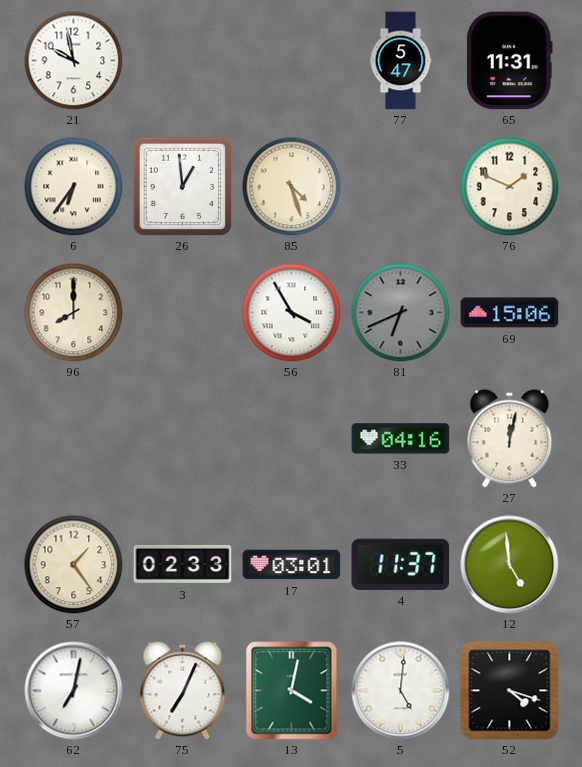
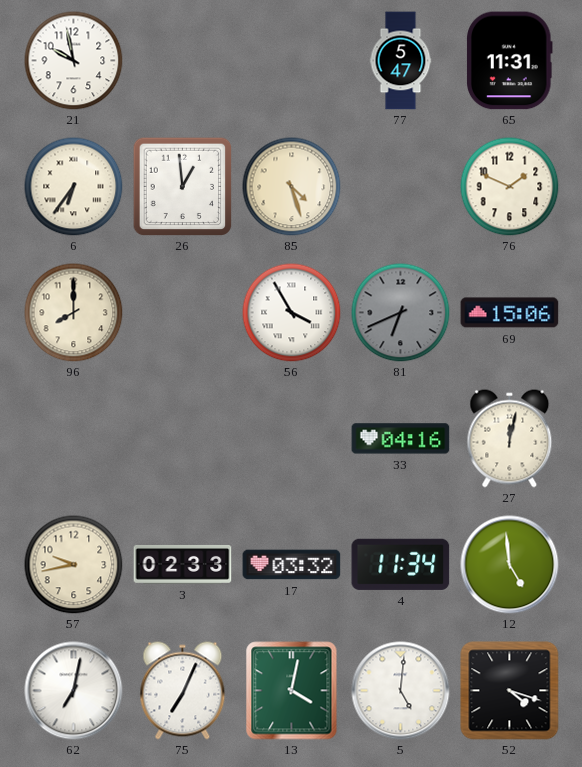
57: 1:24 -> 9:43
17: 03:01 -> 03:32
4: 11:37 -> 11:34
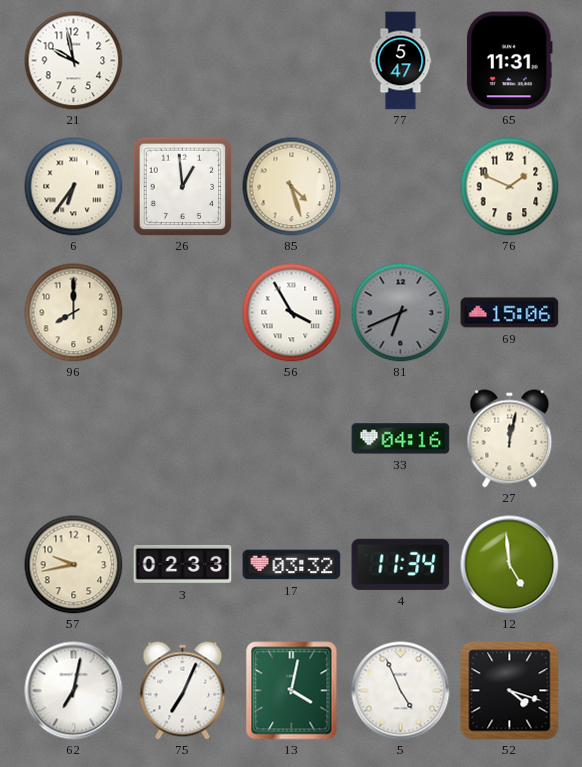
5: 5:01 -> 4:56
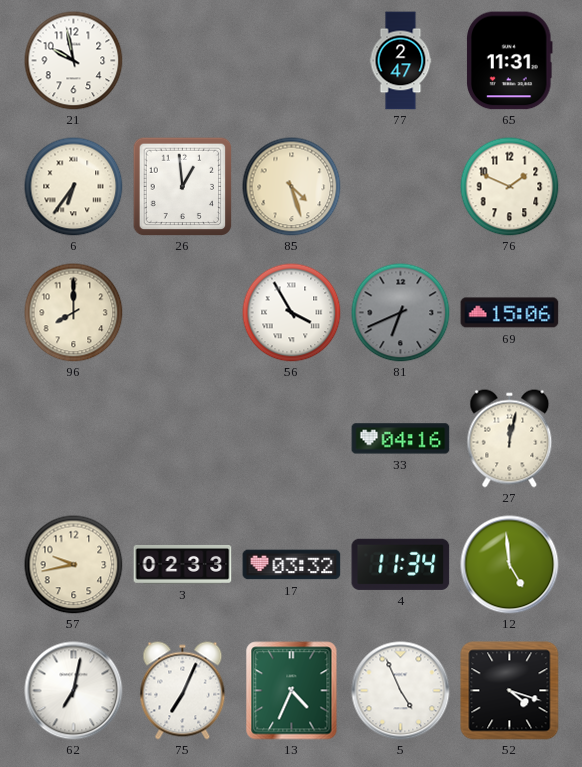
77: 5:47 -> 2:47
13: 4:02 -> 4:34
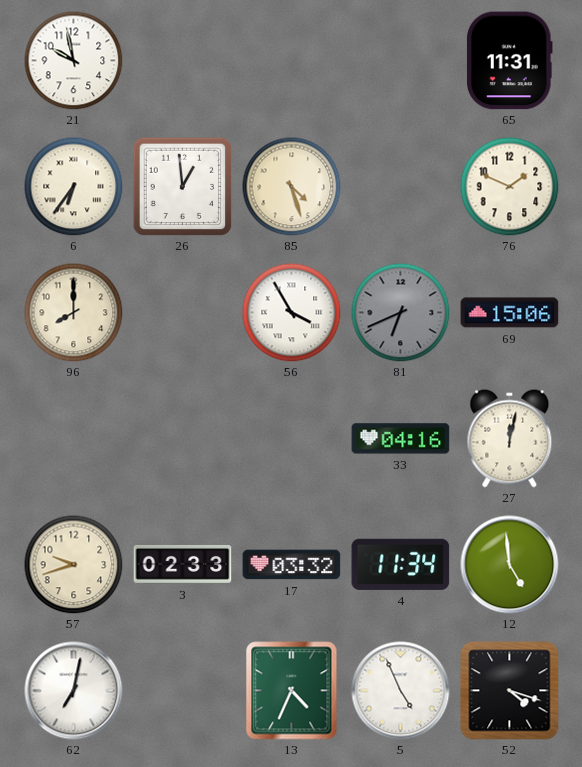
77: 2:47 -> none
57: 9:43 -> 9:42
75: 7:04 -> none
